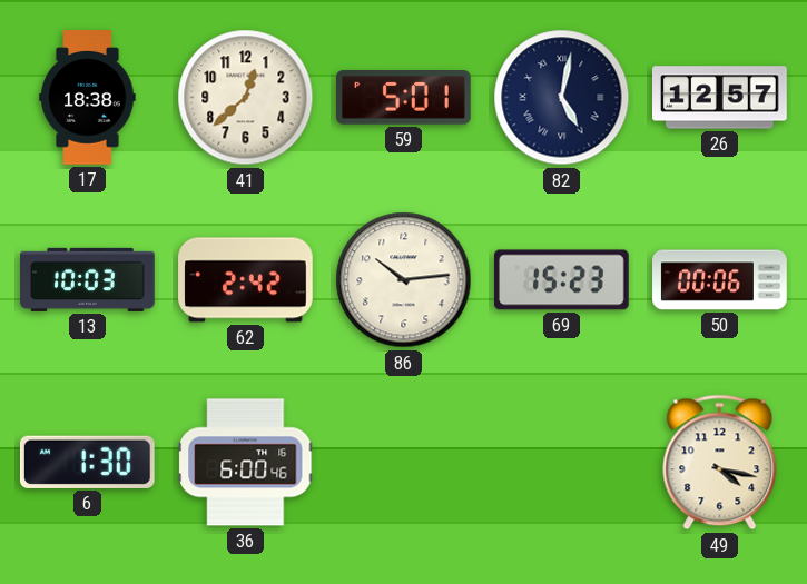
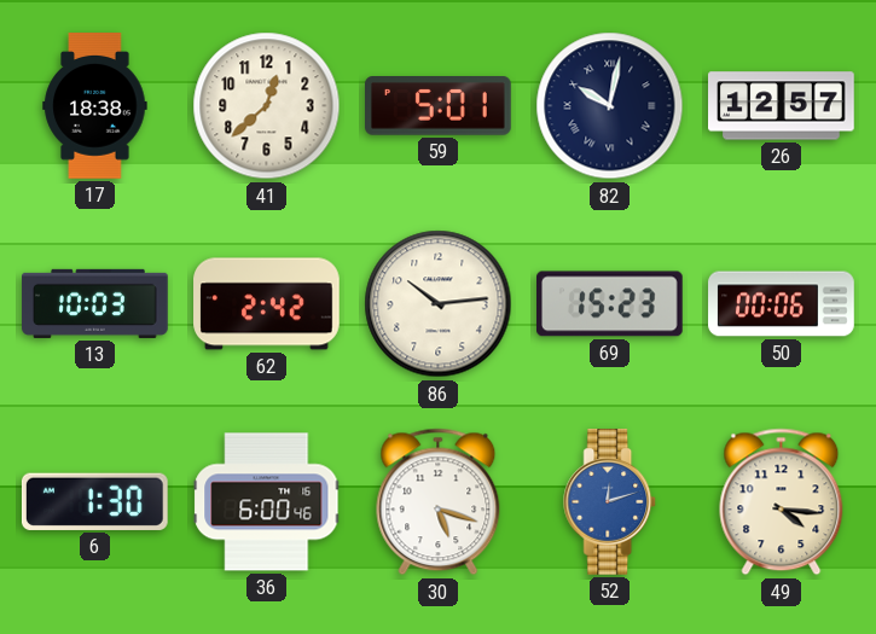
82: 5:02 -> 10:02
30: none -> 5:18
52: none -> 12:12
49: 4:17 -> 4:16
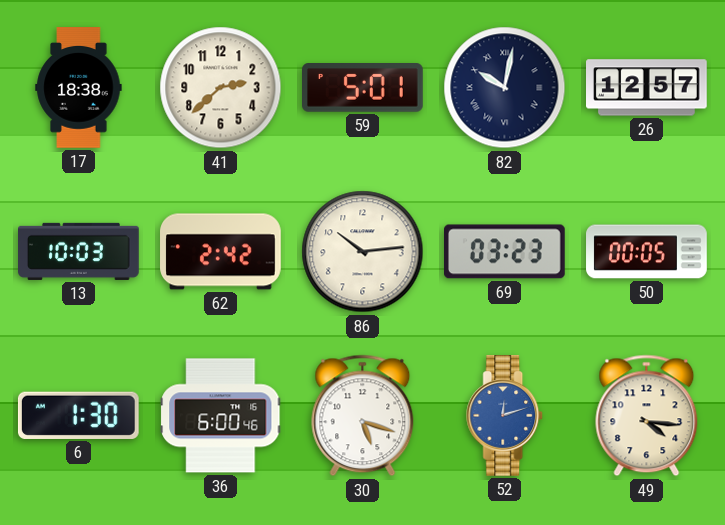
41: 12:38 -> 2:38
69: 15:23 -> 03:23
50: 00:06 -> 00:05
